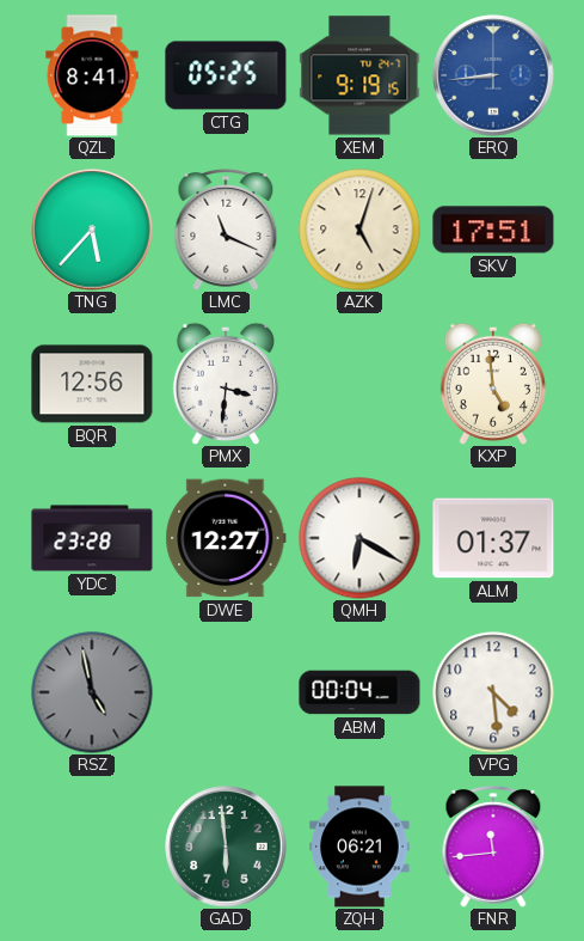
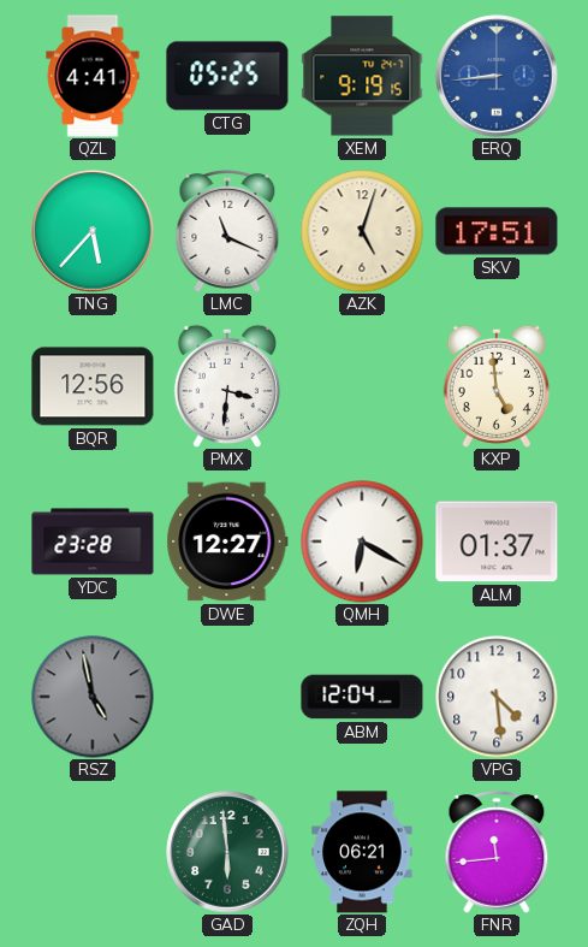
QZL: 8:41 -> 4:41
ABM: 00:04 -> 12:04
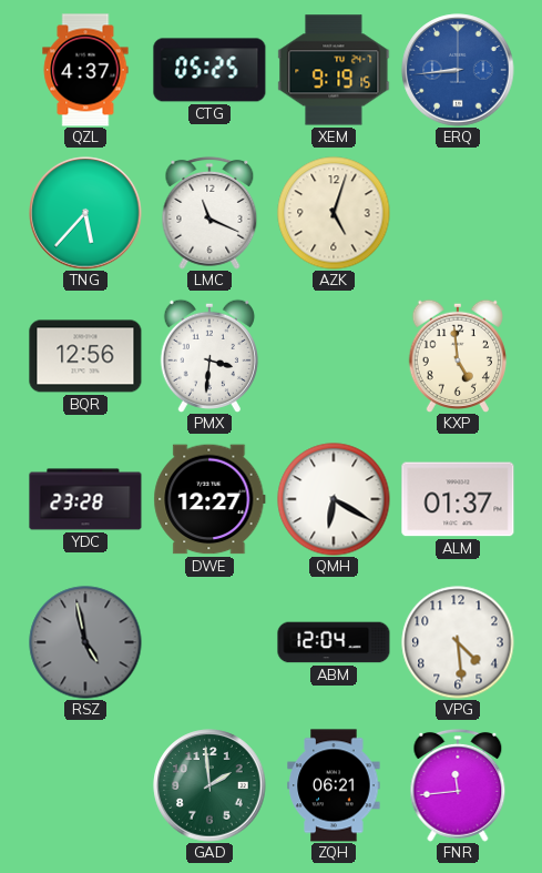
QZL: 4:41 -> 4:37
SKV: 17:51 -> none
GAD: 5:59 -> 1:59
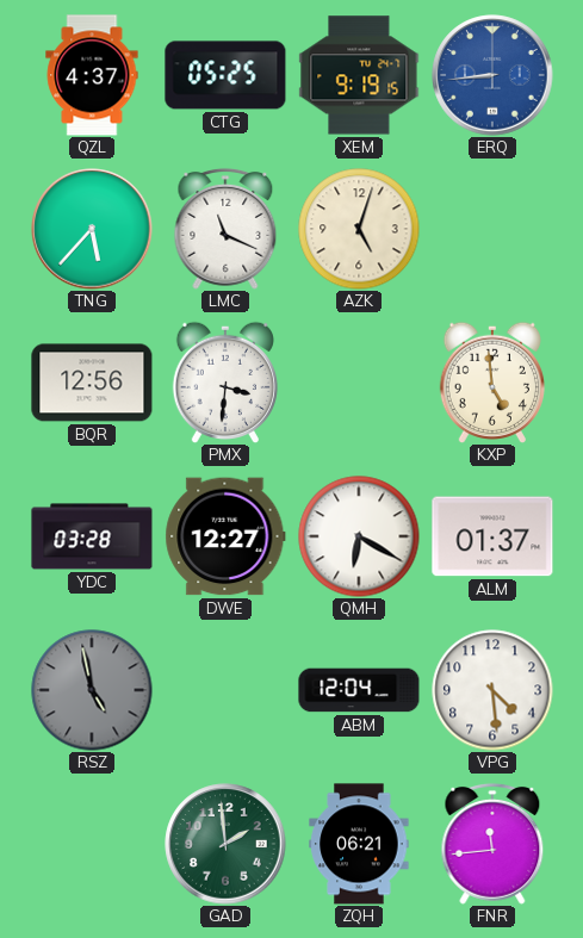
YDC: 23:28 -> 03:28
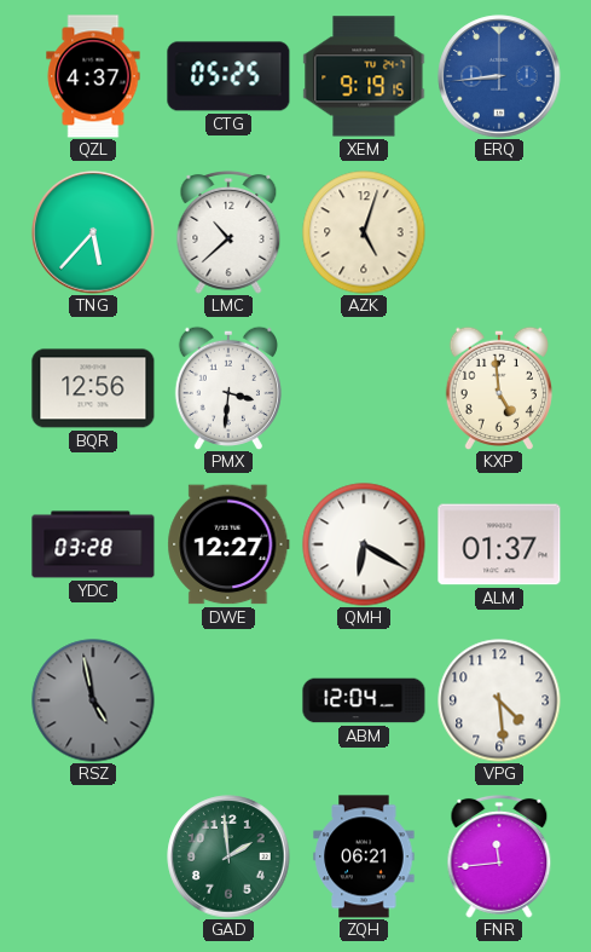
LMC: 11:19 -> 10:38
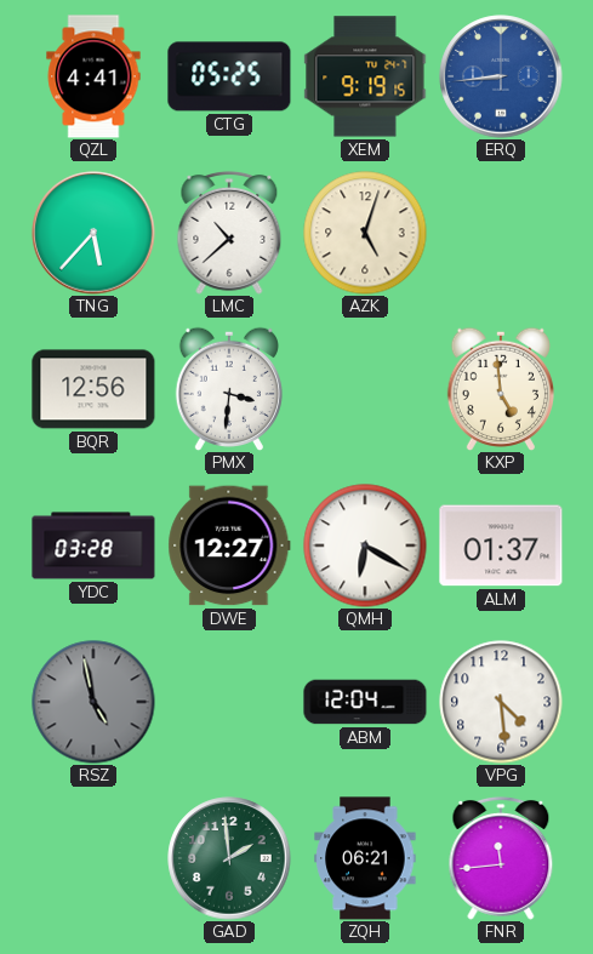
QZL: 4:37 -> 4:41
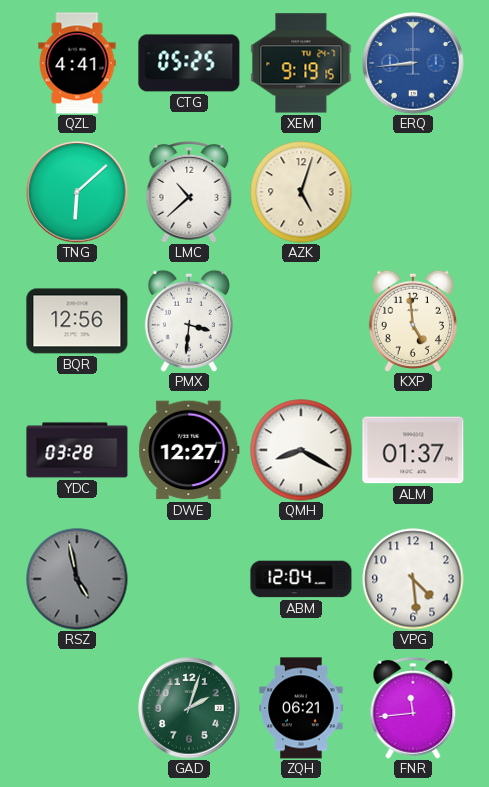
TNG: 5:37 -> 6:08
QMH: 6:20 -> 8:20
GAD: 1:59 -> 2:03
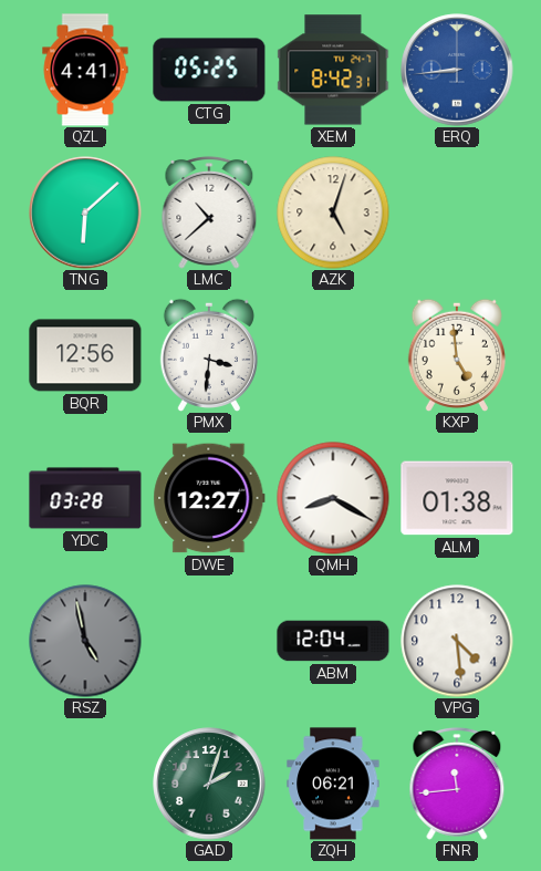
XEM: 9:19 -> 8:42
ALM: 01:37 -> 01:38
